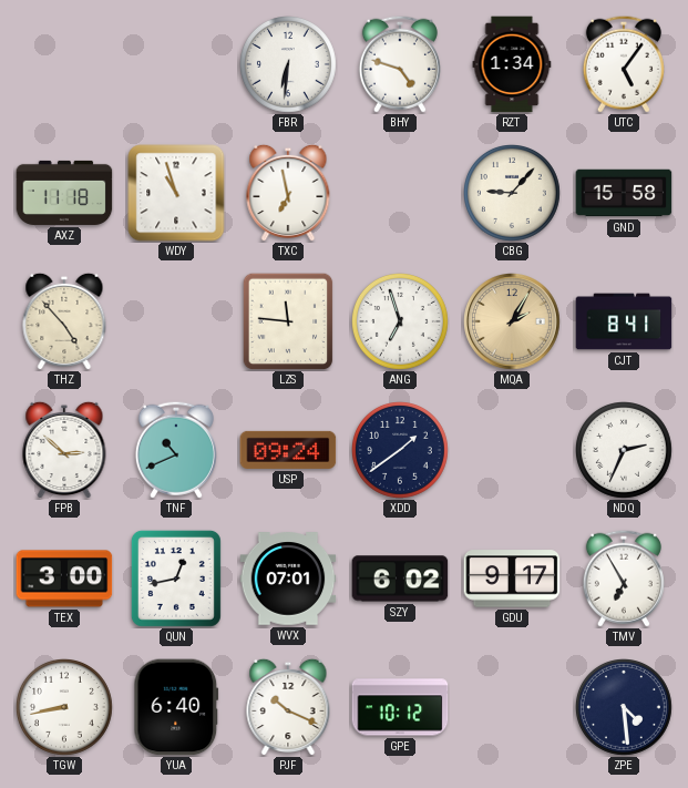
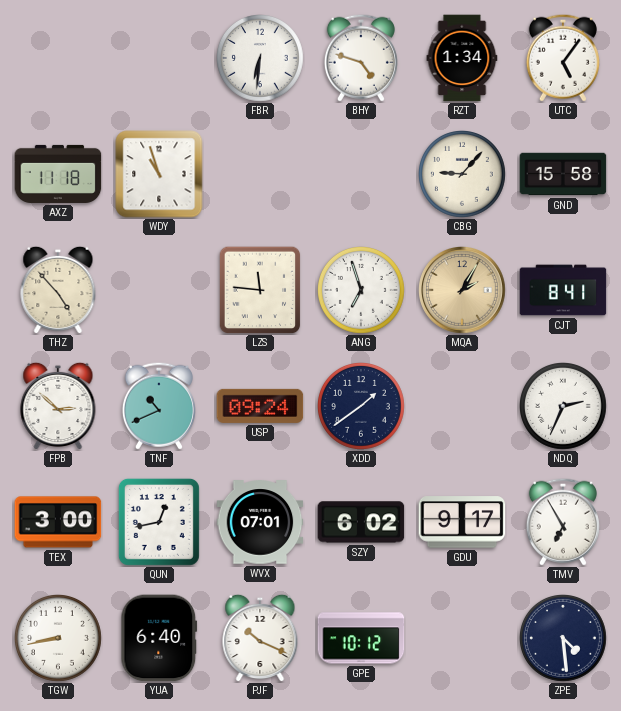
TXC: 6:58 -> none
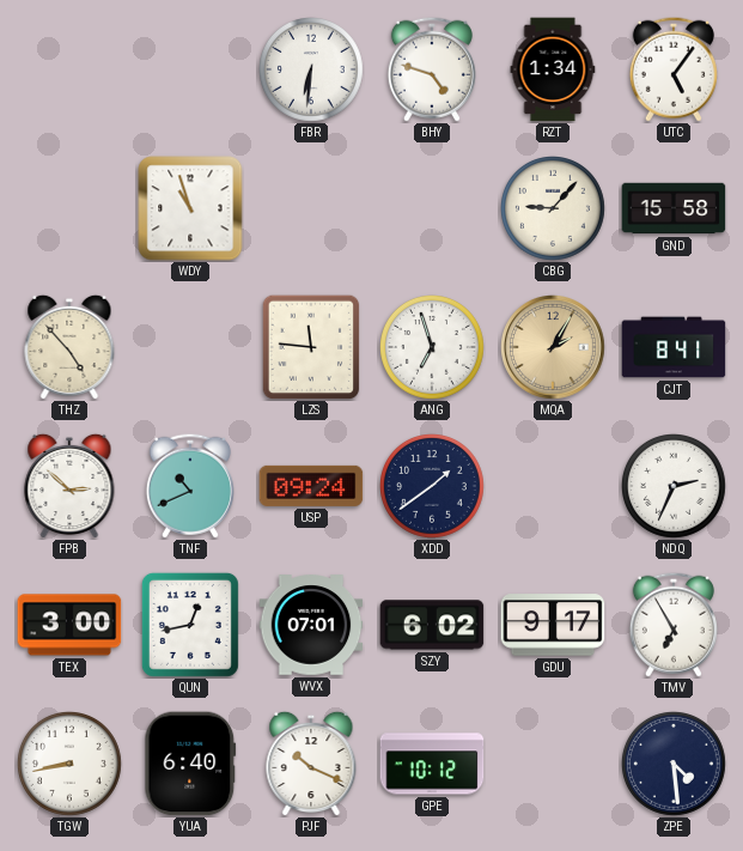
AXZ: 11:18 -> none
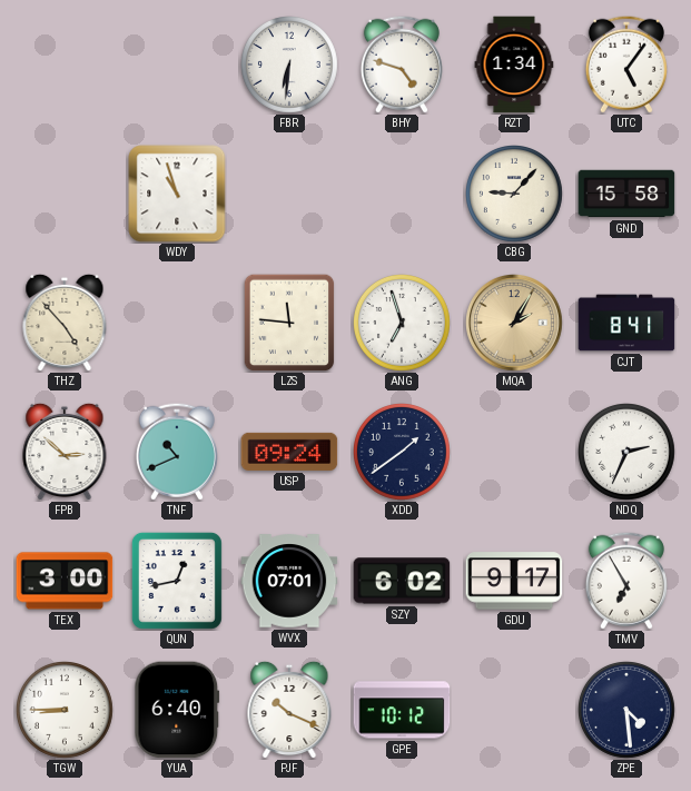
TGW: 8:43 -> 8:45
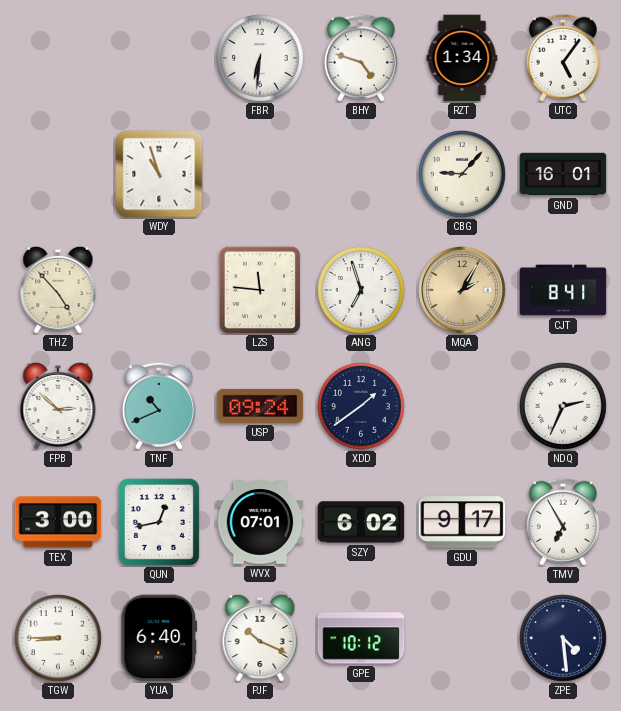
GND: 15:58 -> 16:01
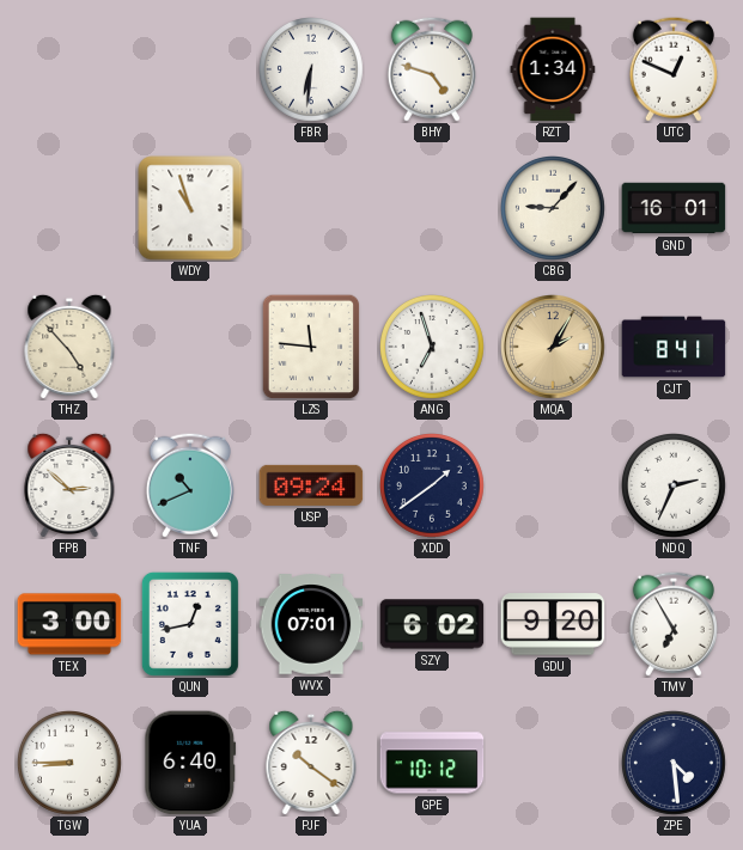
UTC: 5:06 -> 12:49
GDU: 9:17 -> 9:20
PJF: 10:19 -> 10:21
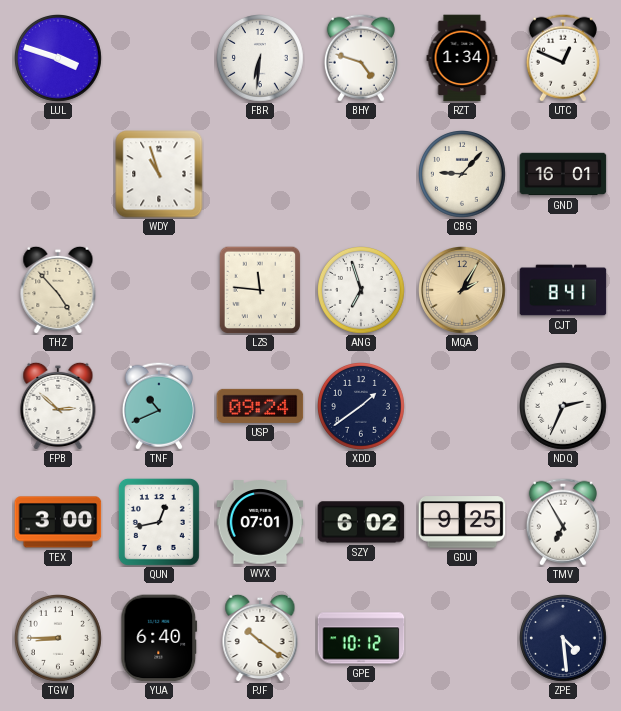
LUL: none -> 3:48
GDU: 9:20 -> 9:25
